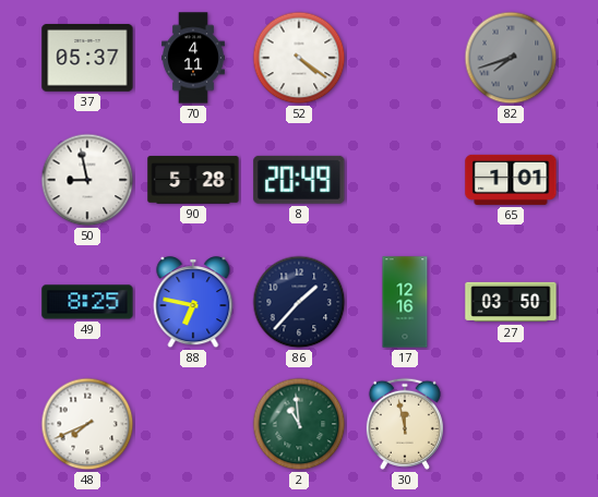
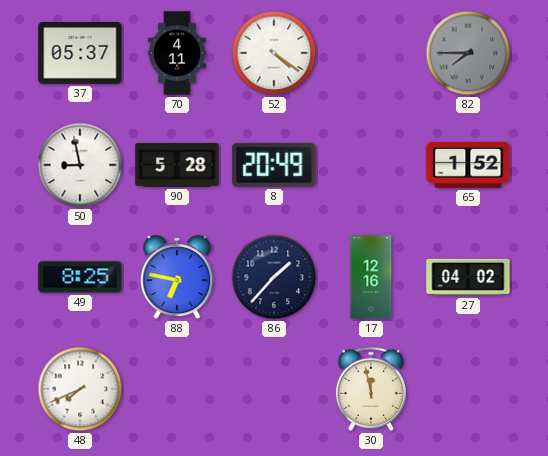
82: 7:42 -> 7:45
65: 1:01 -> 1:52
27: 03:50 -> 04:02
2: 10:59 -> none
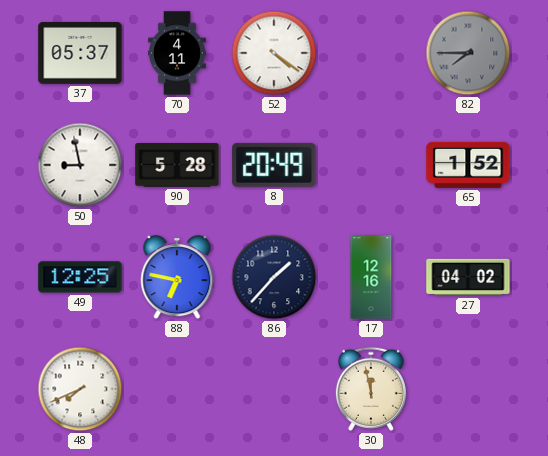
49: 8:25 -> 12:25
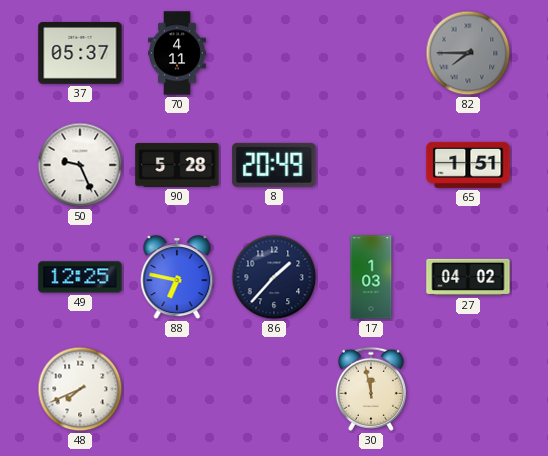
52: 4:21 -> none
50: 8:58 -> 9:26
65: 1:52 -> 1:51
17: 12:16 -> 1:03
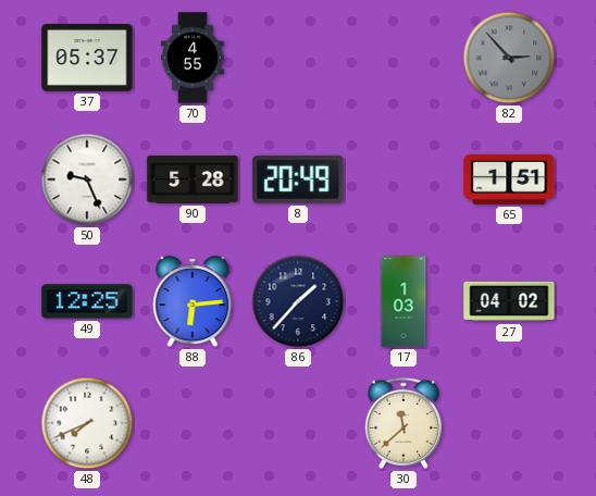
70: 4:11 -> 4:55
82: 7:45 -> 2:53
88: 6:47 -> 6:14
30: 11:58 -> 11:38
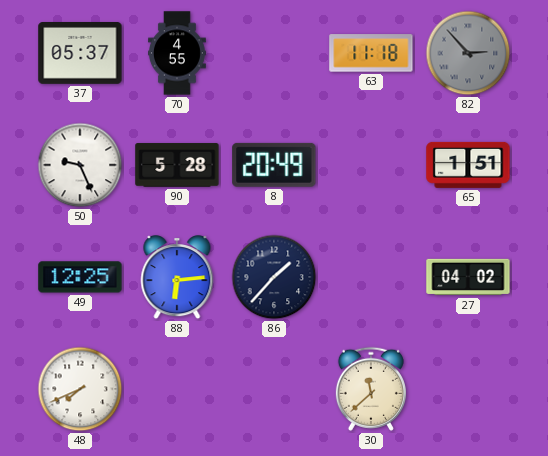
63: none -> 11:18
17: 1:03 -> none
